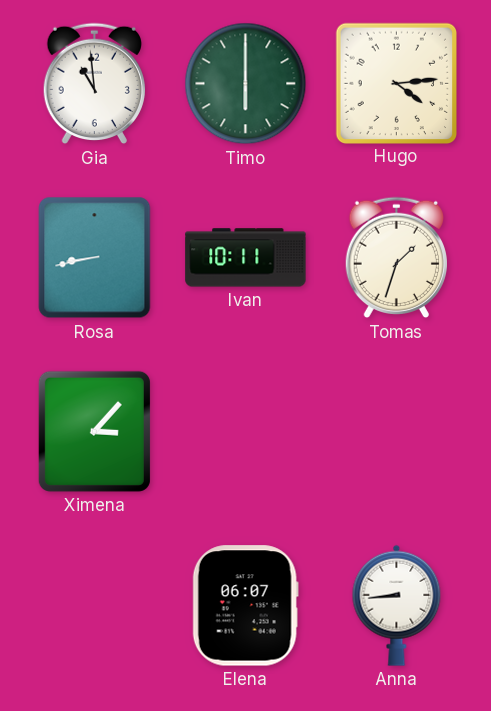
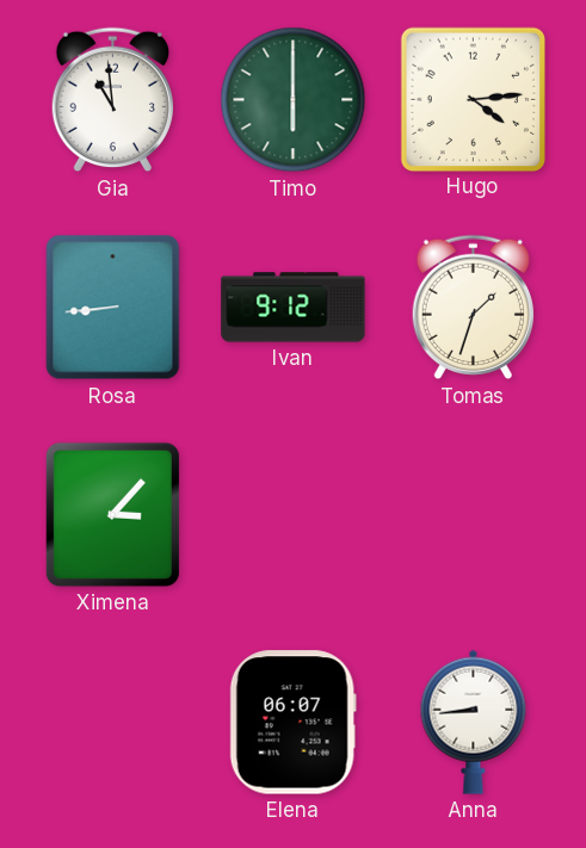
Rosa: 8:43 -> 8:44
Ivan: 10:11 -> 9:12
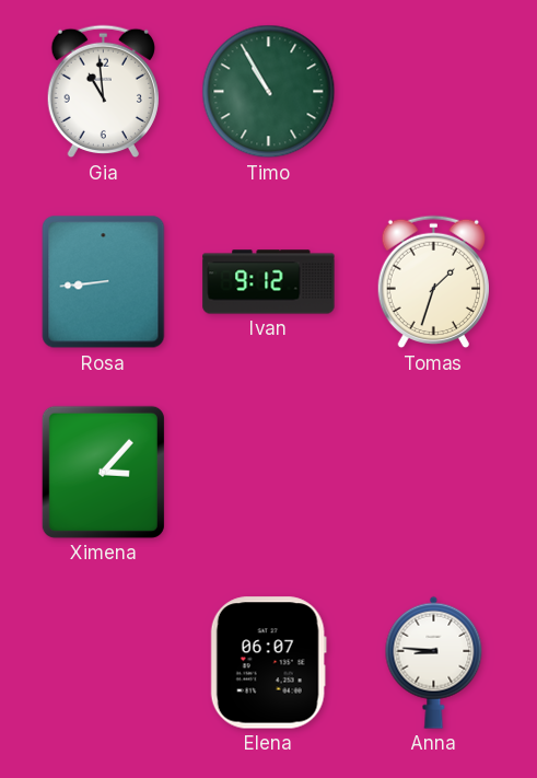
Timo: 6:00 -> 10:55
Hugo: 4:14 -> none
Anna: 8:44 -> 8:46
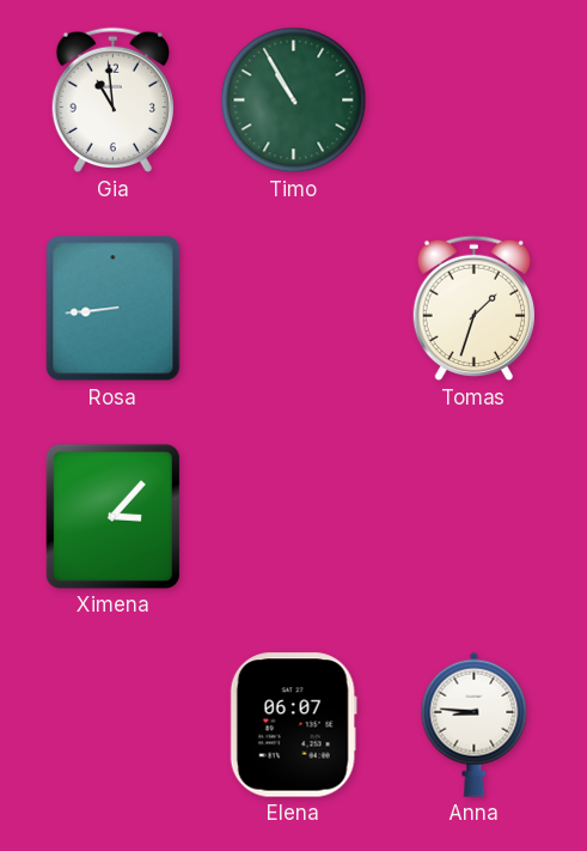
Ivan: 9:12 -> none
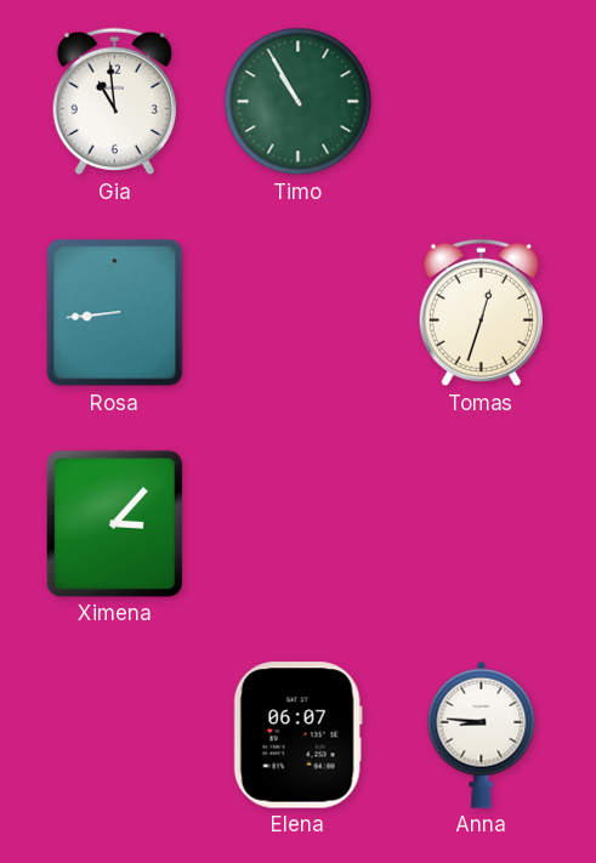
Tomas: 1:33 -> 12:33
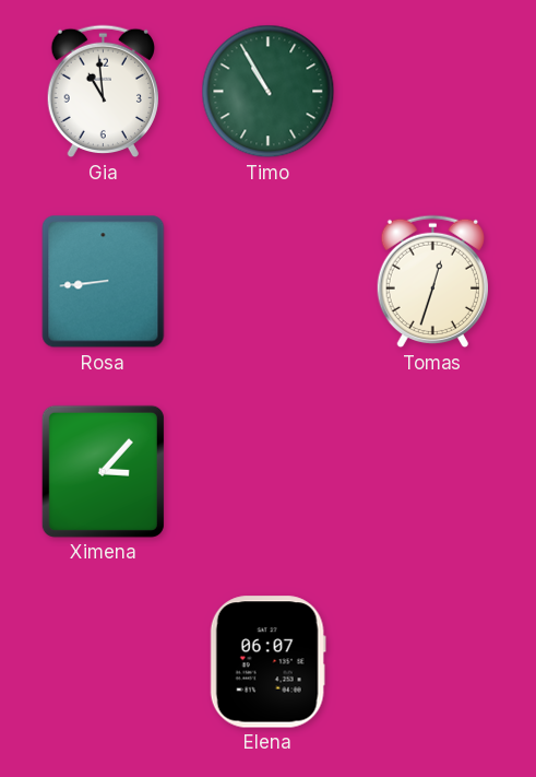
Anna: 8:46 -> none
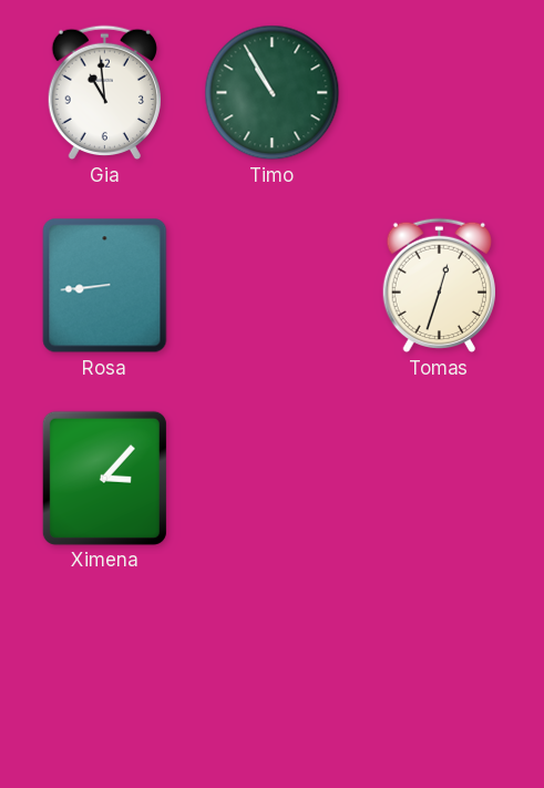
Elena: 06:07 -> none
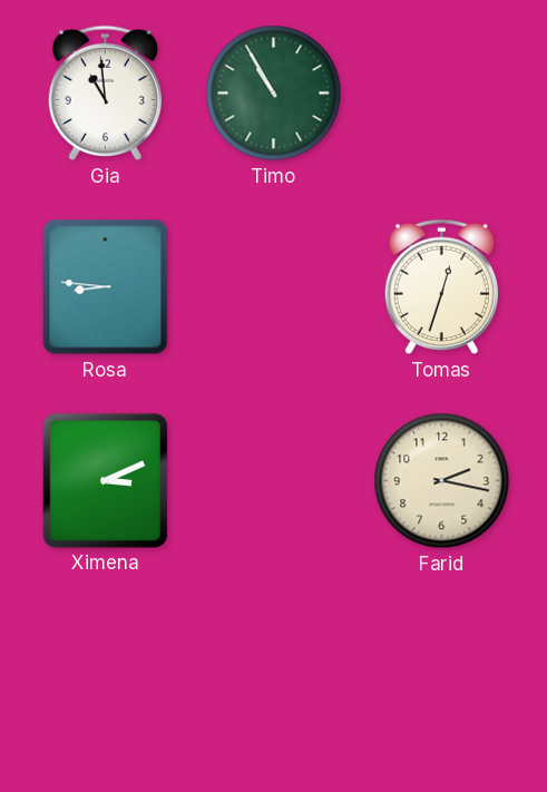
Rosa: 8:44 -> 8:46
Ximena: 3:07 -> 3:11
Farid: none -> 2:17
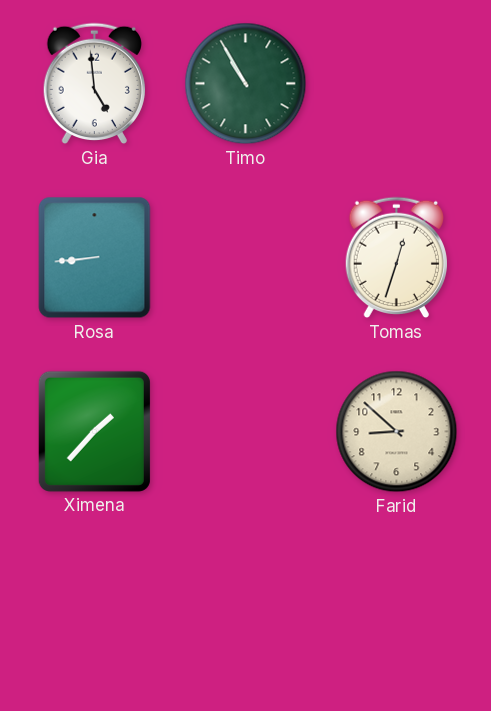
Gia: 10:59 -> 4:59
Rosa: 8:46 -> 8:44
Ximena: 3:11 -> 1:37
Farid: 2:17 -> 8:52
